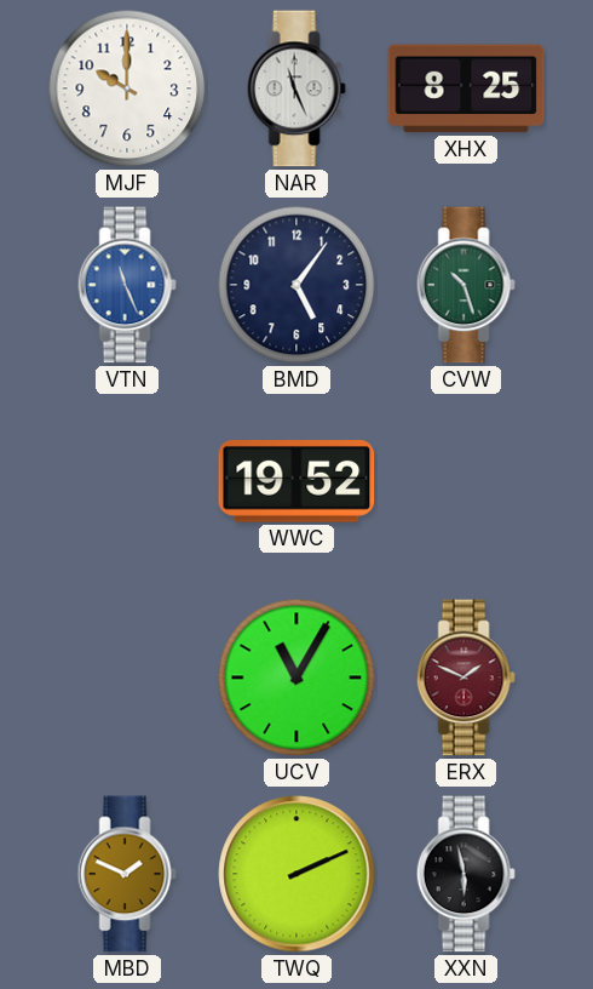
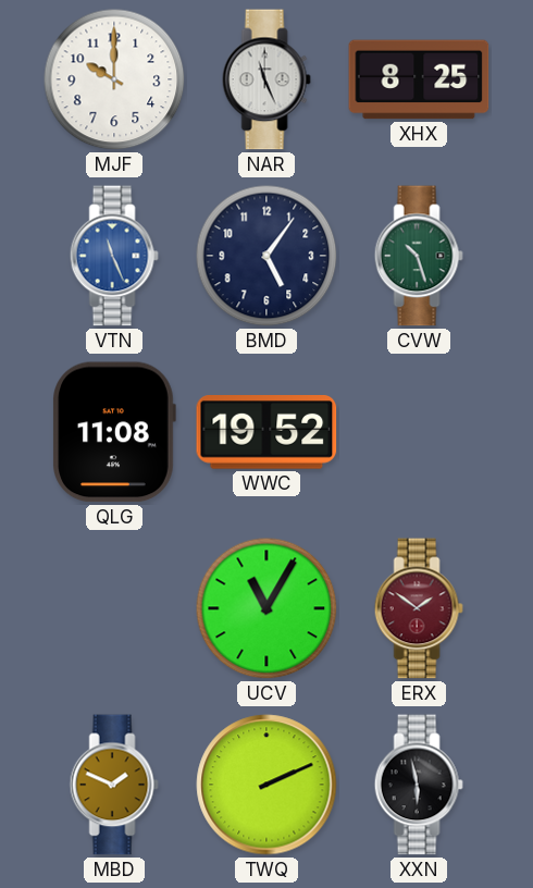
QLG: none -> 11:08
ERX: 1:49 -> 1:51
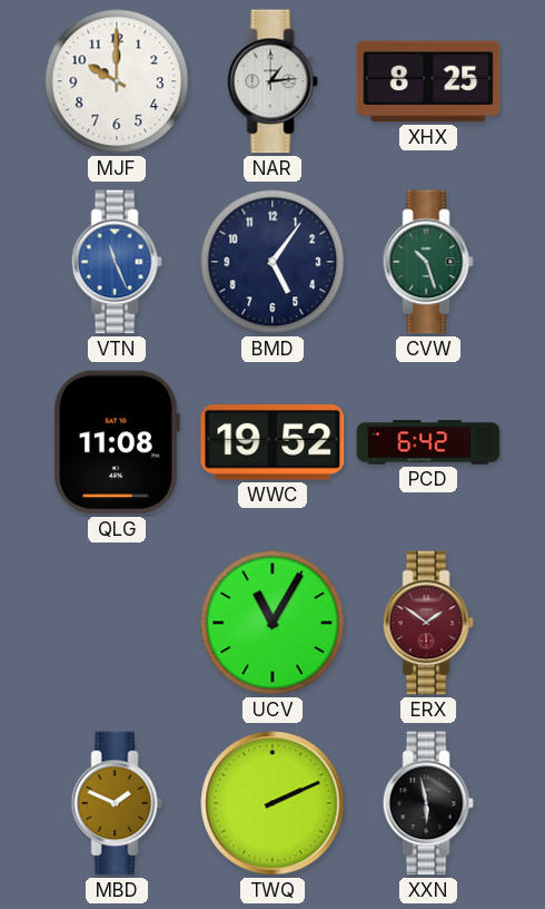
NAR: 11:26 -> 1:14
PCD: none -> 6:42
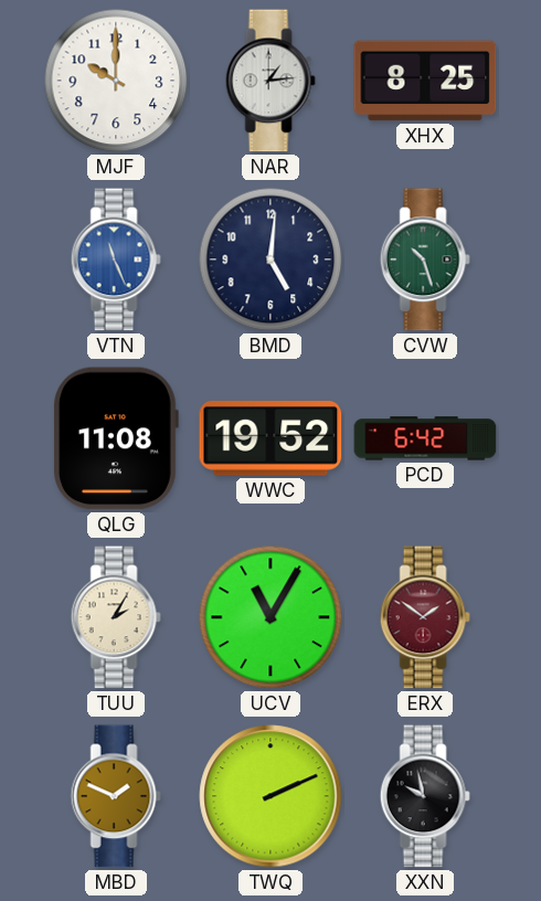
BMD: 5:06 -> 5:01
TUU: none -> 2:05
XXN: 5:58 -> 9:58
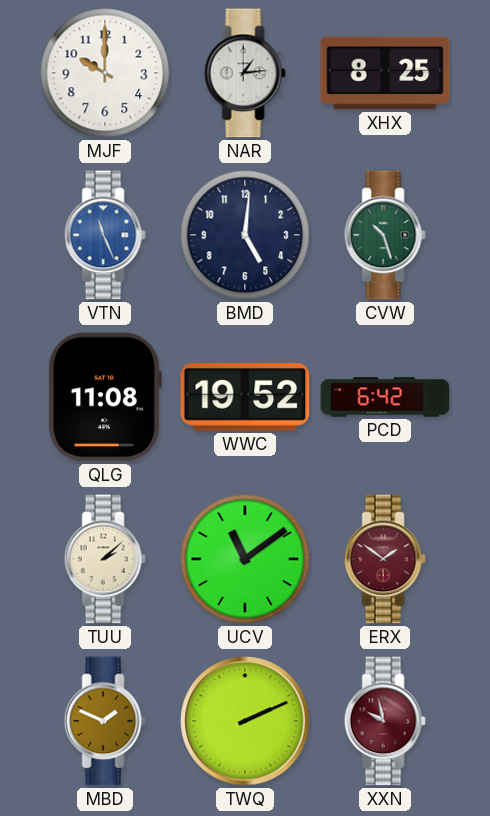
TUU: 2:05 -> 2:08
UCV: 11:05 -> 11:09
XXN dial: black -> burgundy
